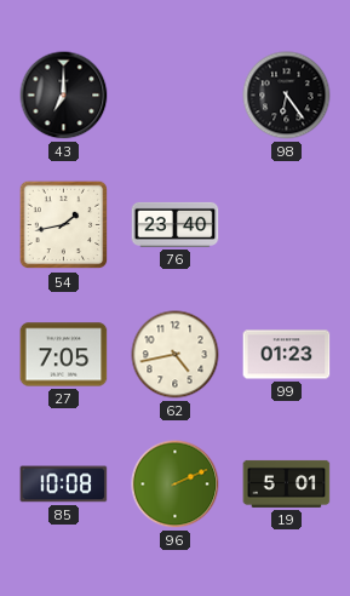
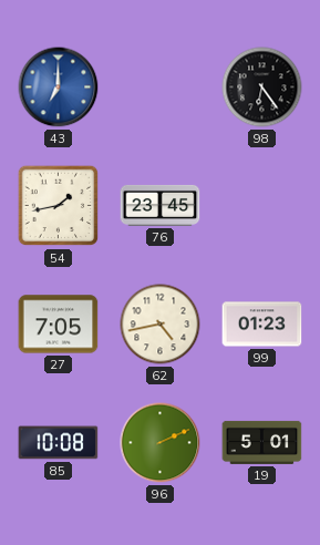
43 dial: black -> blue
76: 23:40 -> 23:45
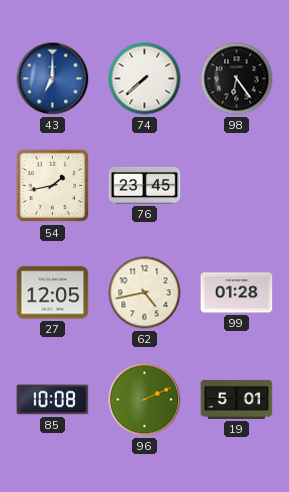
74: none -> 7:38
27: 7:05 -> 12:05
99: 01:23 -> 01:28
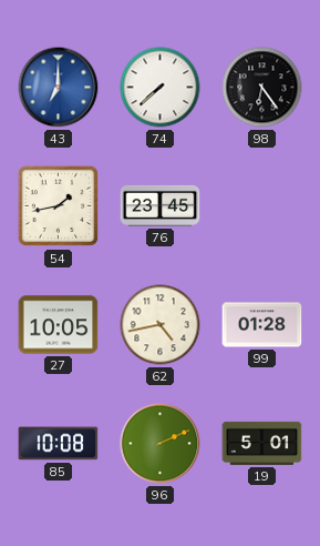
27: 12:05 -> 10:05
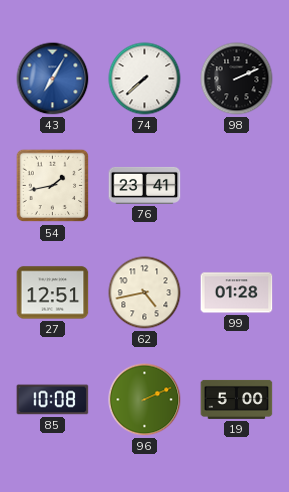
43: 7:00 -> 7:05
98: 6:24 -> 2:11
76: 23:45 -> 23:41
27: 10:05 -> 12:51
19: 5:01 -> 5:00
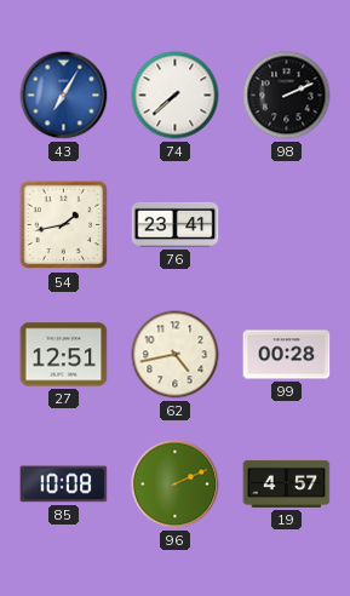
99: 01:28 -> 00:28
19: 5:00 -> 4:57
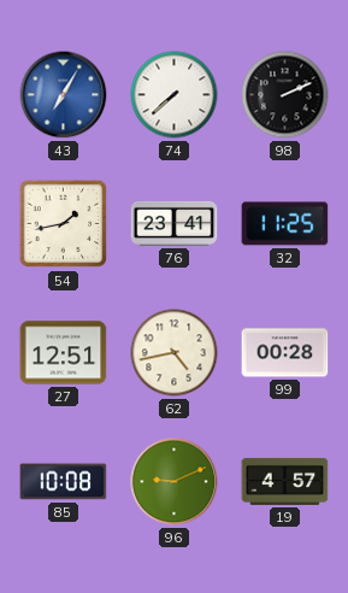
32: none -> 11:25
96: 2:11 -> 9:11
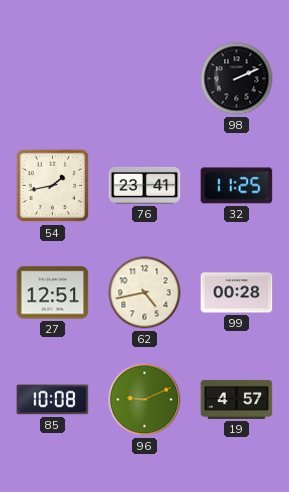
43: 7:05 -> none
74: 7:38 -> none
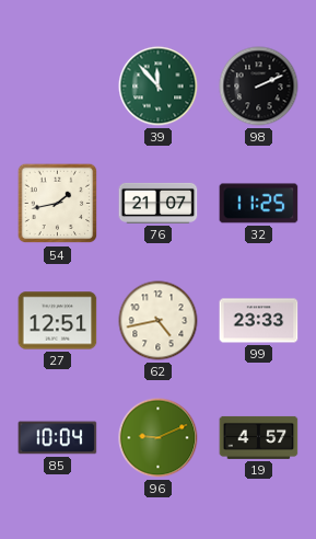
39: none -> 11:53
76: 23:41 -> 21:07
99: 00:28 -> 23:33
85: 10:08 -> 10:04
